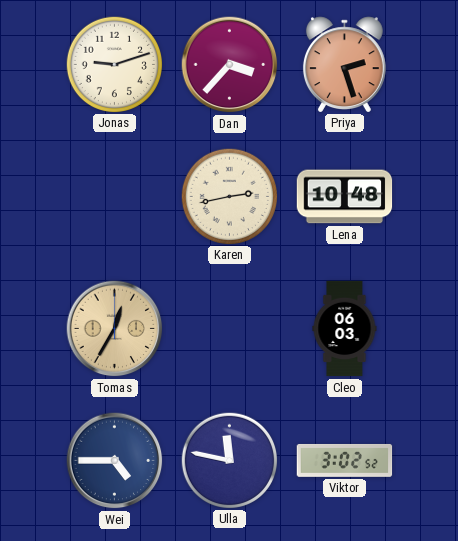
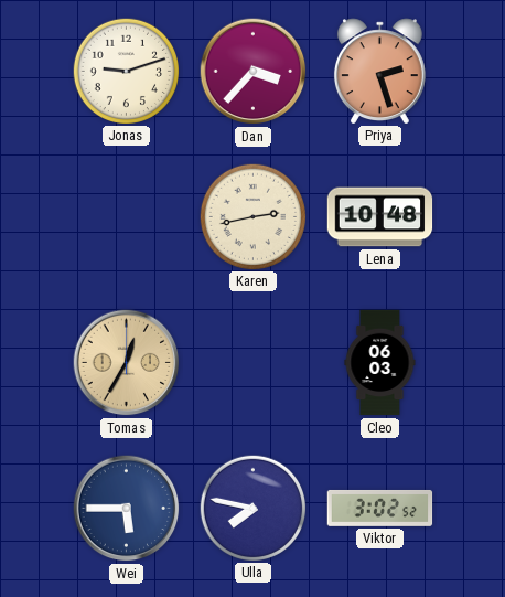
Wei: 4:45 -> 5:45
Ulla: 11:47 -> 7:47
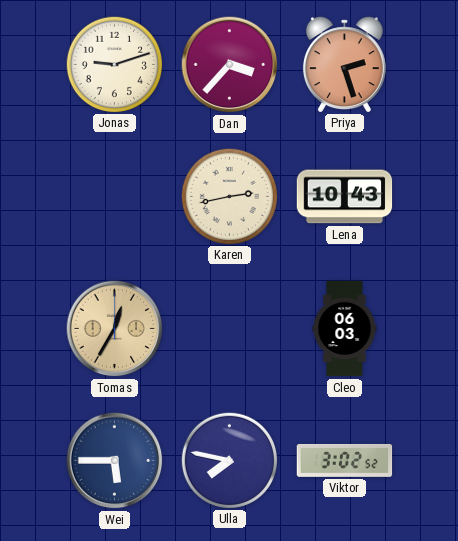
Lena: 10:48 -> 10:43
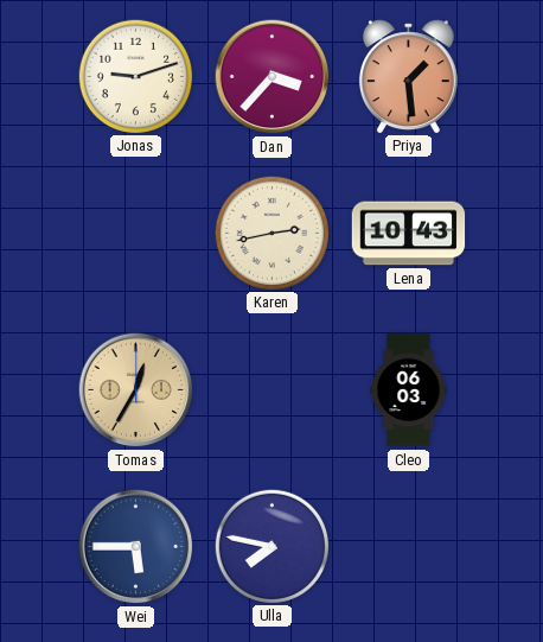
Priya: 2:27 -> 1:29
Viktor: 3:02 -> none
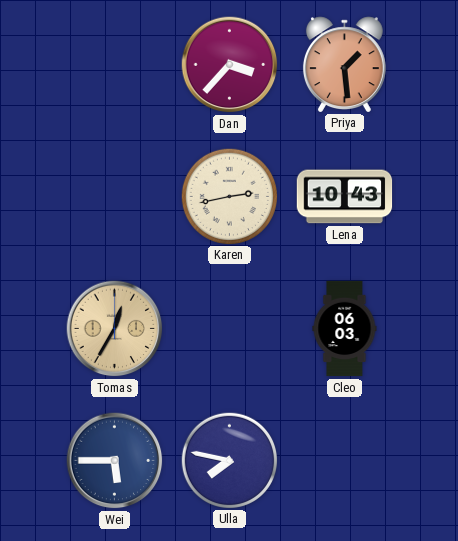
Jonas: 9:12 -> none
